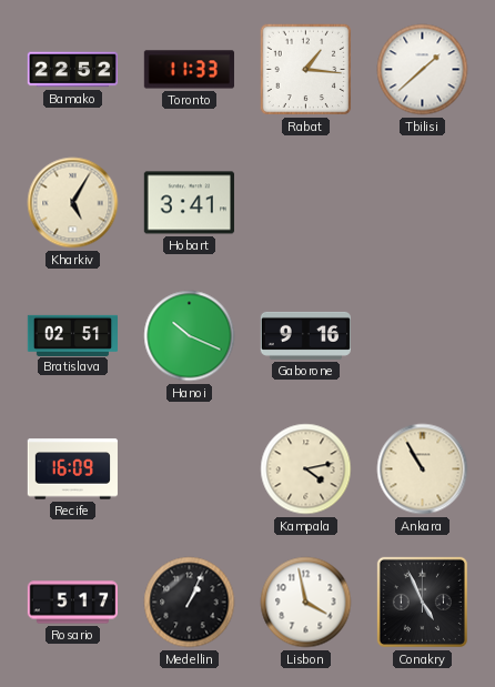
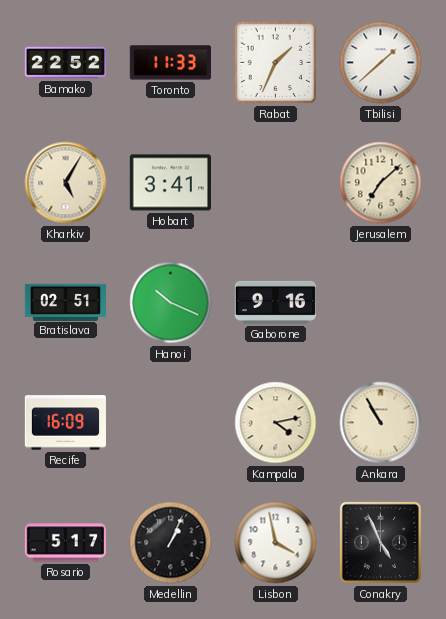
Rabat: 1:16 -> 1:34
Jerusalem: none -> 7:08
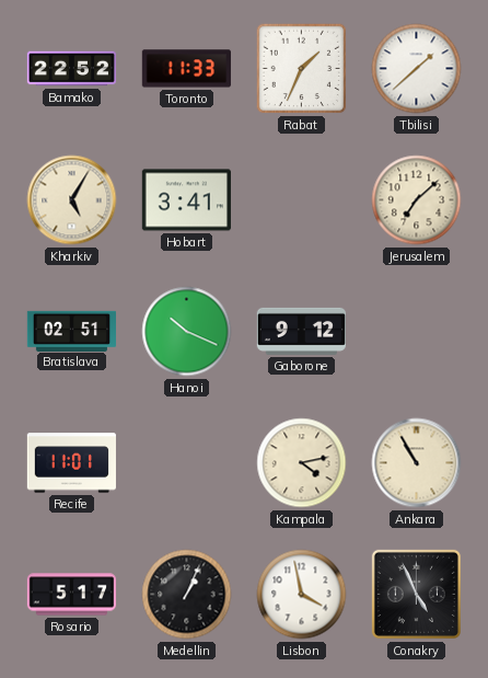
Gaborone: 9:16 -> 9:12
Recife: 16:09 -> 11:01
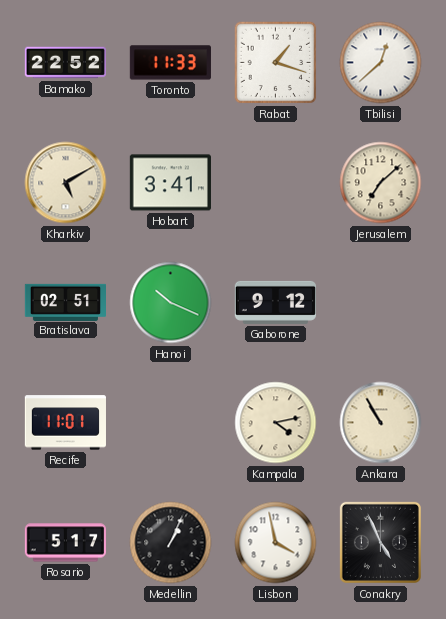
Rabat: 1:34 -> 1:18
Tbilisi: 1:38 -> 12:38
Kharkiv: 5:05 -> 5:10
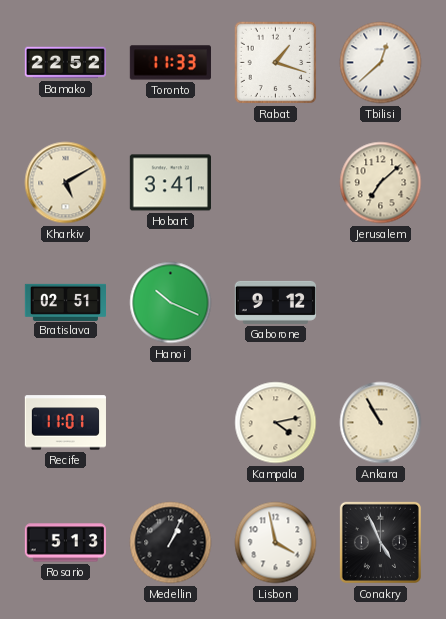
Rosario: 5:17 -> 5:13
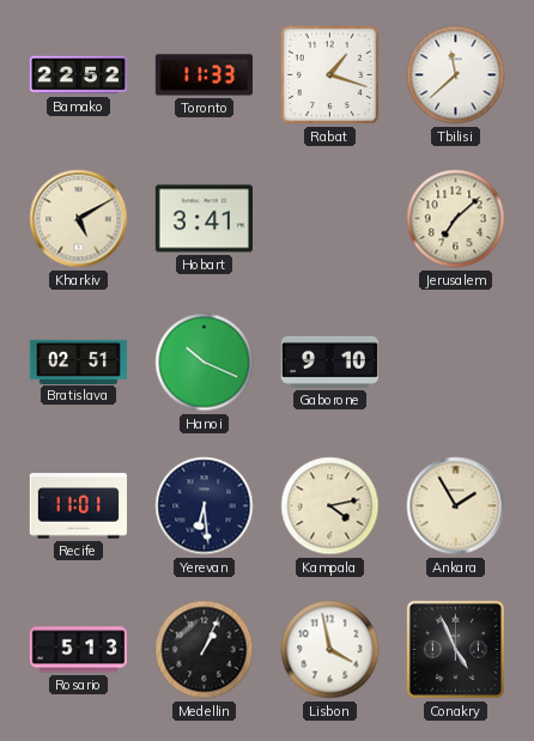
Tbilisi: 12:38 -> 11:38
Gaborone: 9:12 -> 9:10
Yerevan: none -> 6:29
Ankara: 10:55 -> 1:55
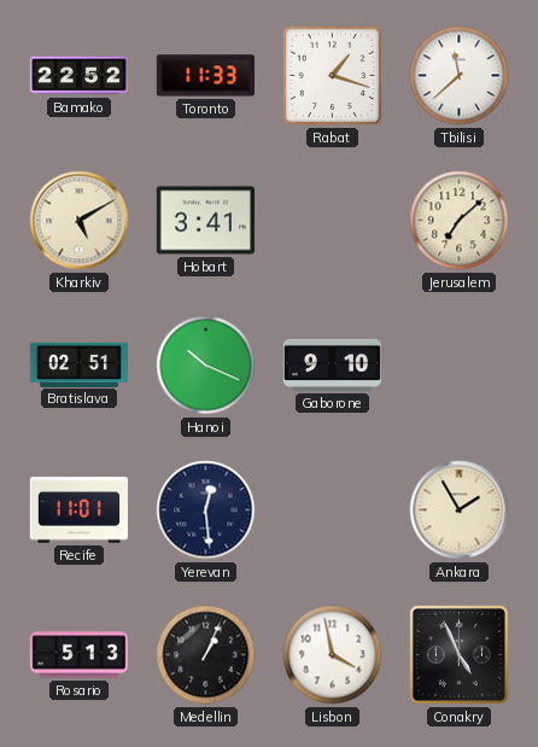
Yerevan: 6:29 -> 12:29
Kampala: 4:13 -> none
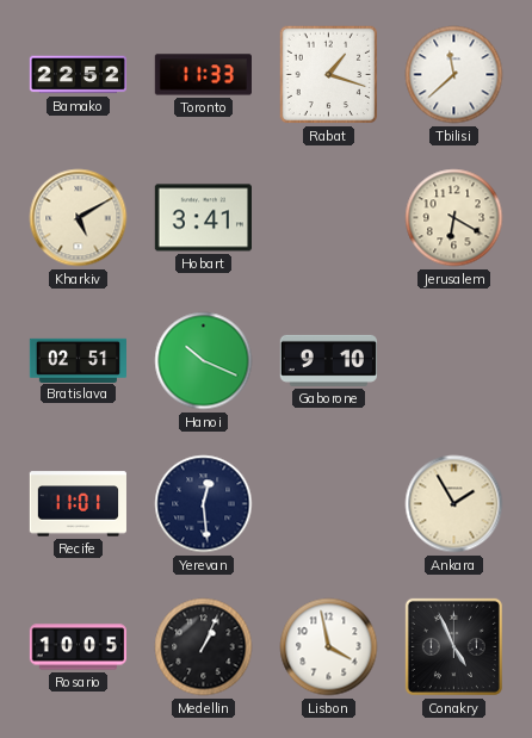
Jerusalem: 7:08 -> 6:20
Rosario: 5:13 -> 10:05
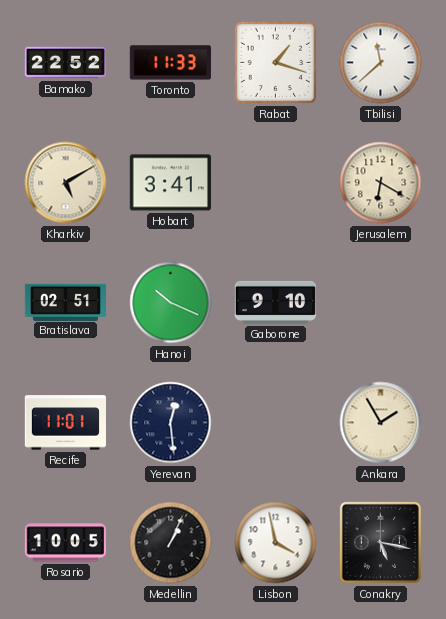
Conakry: 4:56 -> 5:17
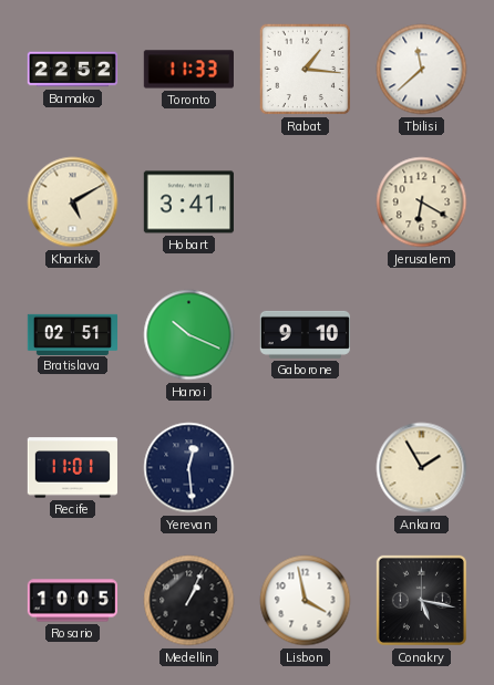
Rabat: 1:18 -> 1:16
